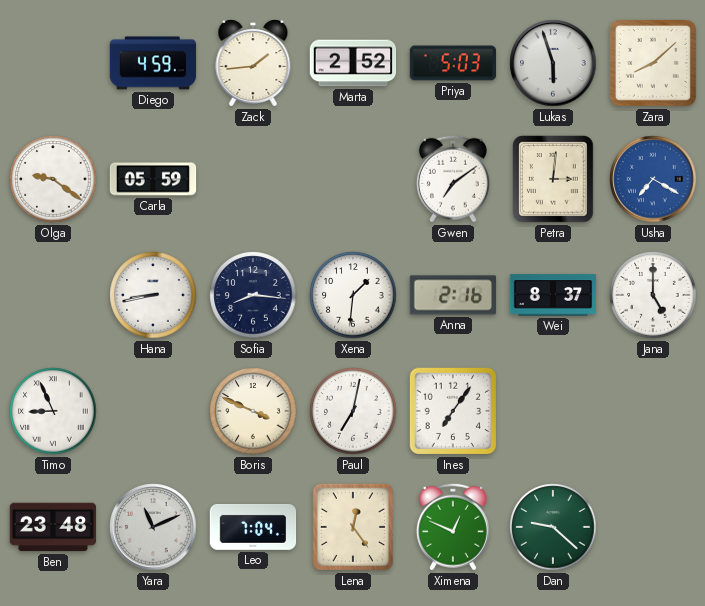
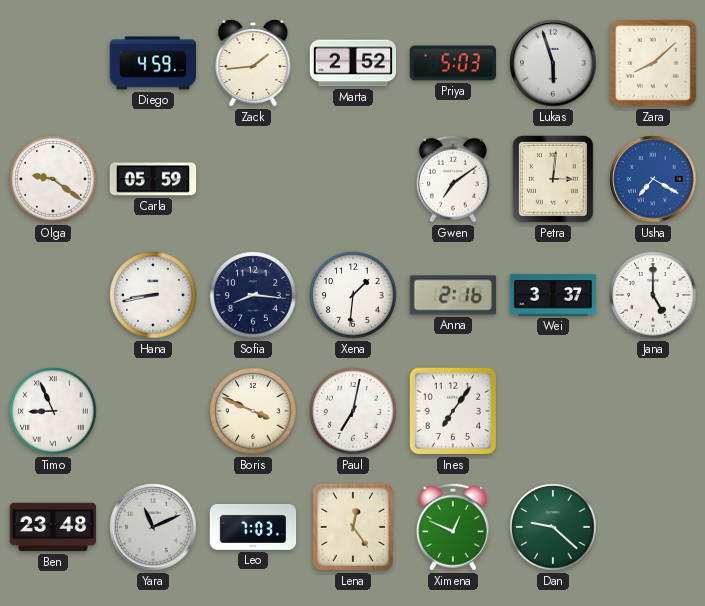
Wei: 8:37 -> 3:37
Leo: 7:04 -> 7:03
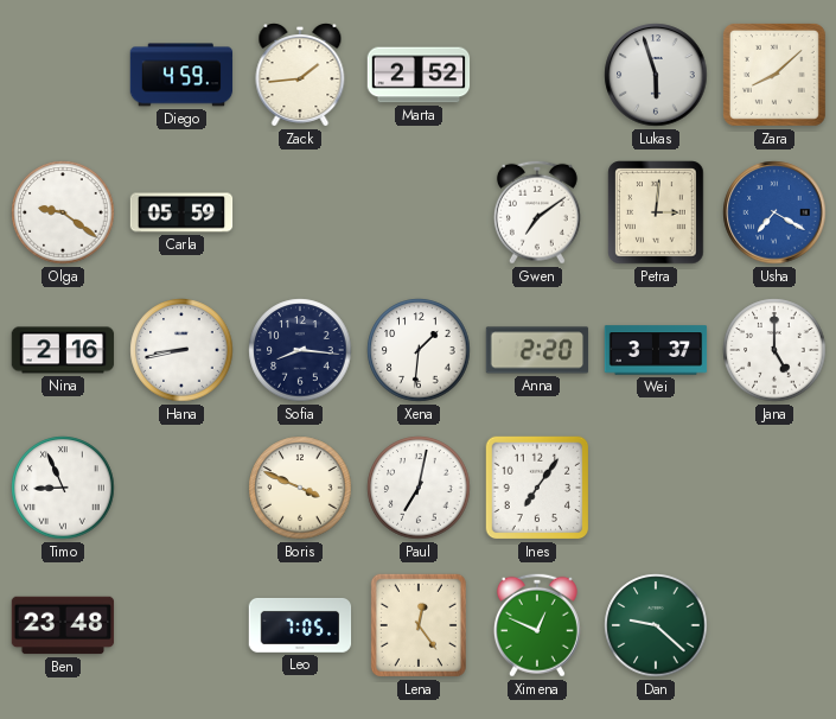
Priya: 5:03 -> none
Nina: none -> 2:16
Anna: 2:16 -> 2:20
Yara: 11:11 -> none
Leo: 7:03 -> 7:05
